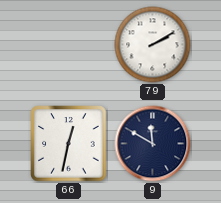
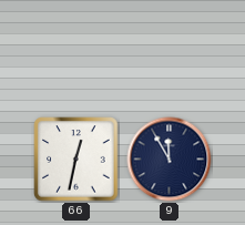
79: 2:10 -> none
9: 11:50 -> 11:55
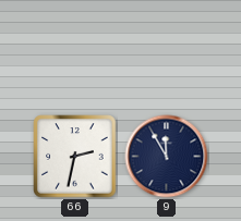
66: 12:32 -> 2:32
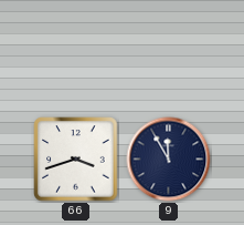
66: 2:32 -> 3:42
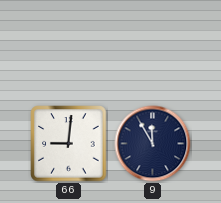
66: 3:42 -> 9:01
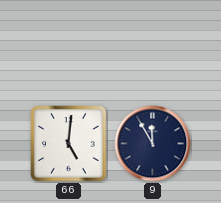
66: 9:01 -> 5:01
